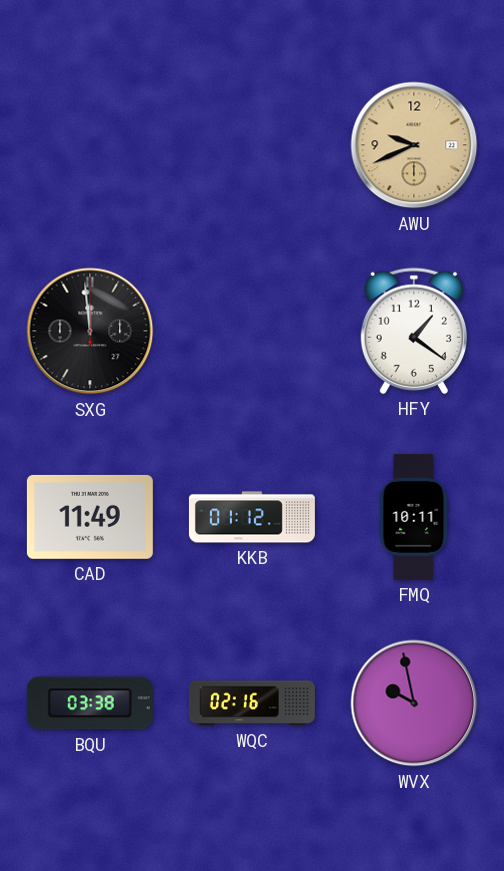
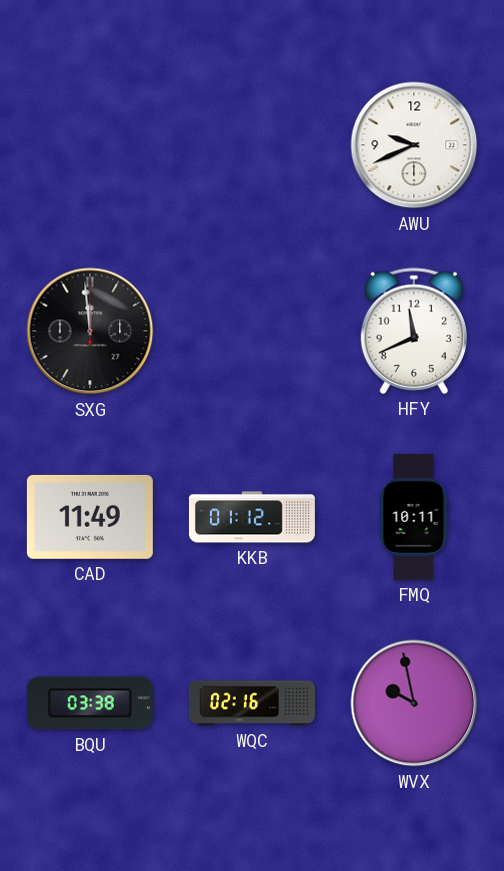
AWU dial: champagne -> white
HFY: 1:21 -> 11:41
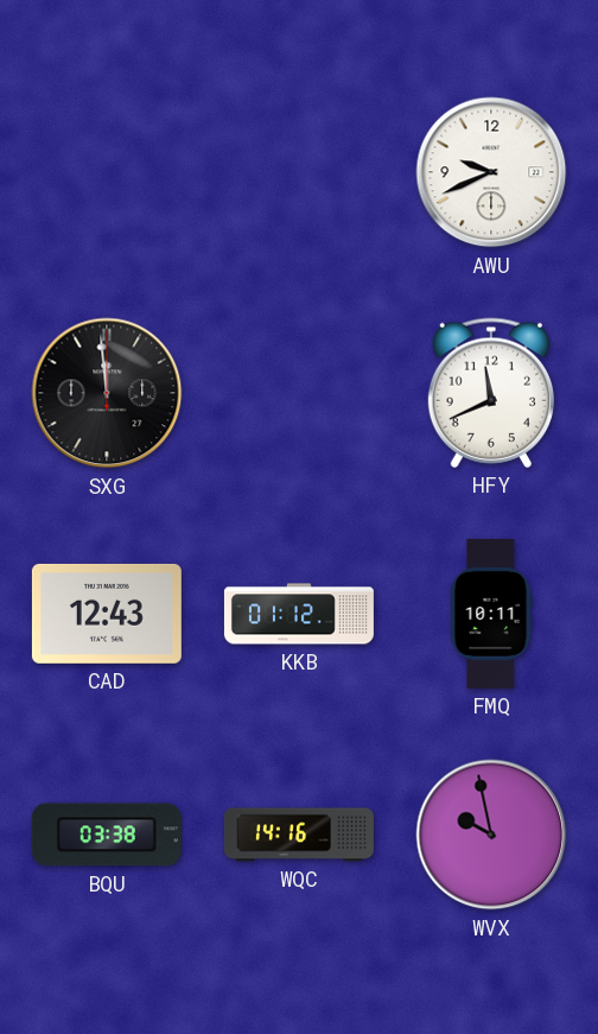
CAD: 11:49 -> 12:43
WQC: 02:16 -> 14:16
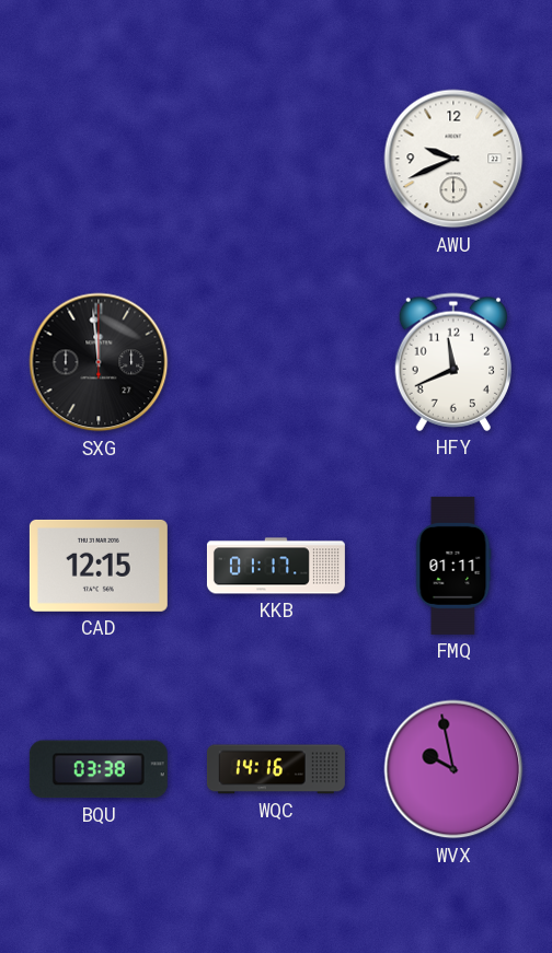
CAD: 12:43 -> 12:15
KKB: 01:12 -> 01:17
FMQ: 10:11 -> 01:11
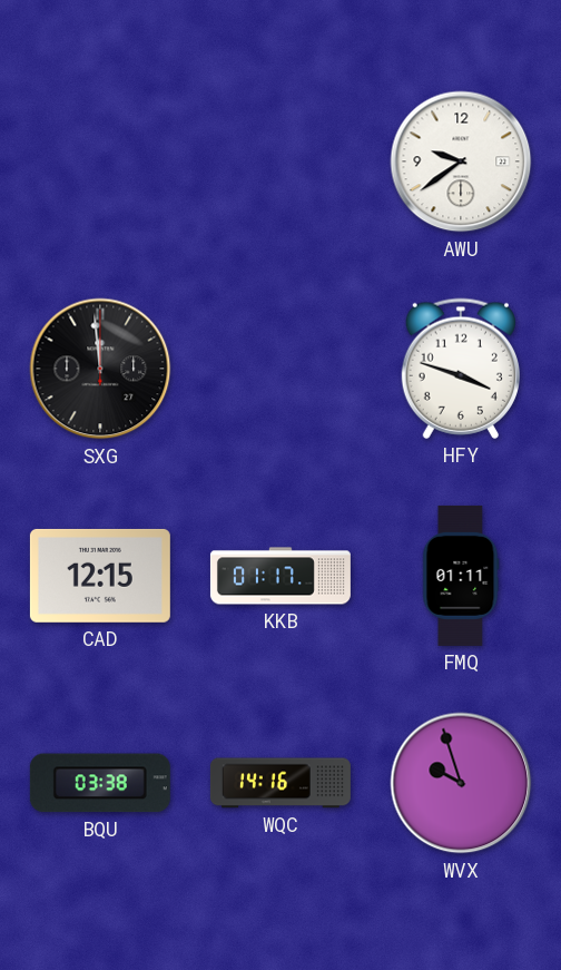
AWU: 9:41 -> 9:39
HFY: 11:41 -> 3:48
WVX: 9:58 -> 9:57
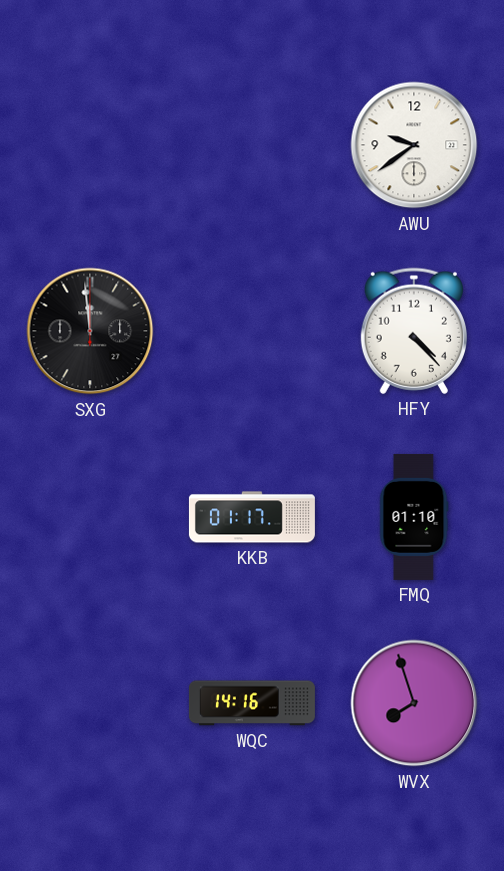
HFY: 3:48 -> 4:23
CAD: 12:15 -> none
FMQ: 01:11 -> 01:10
BQU: 03:38 -> none
WVX: 9:57 -> 7:57
